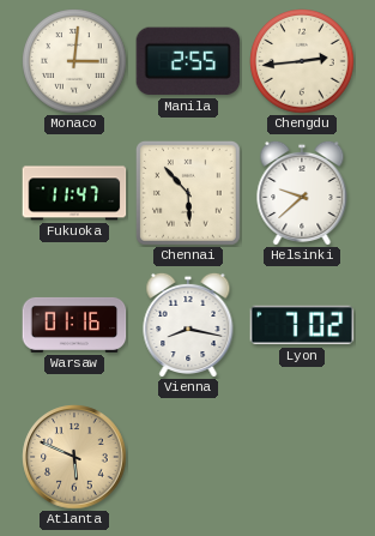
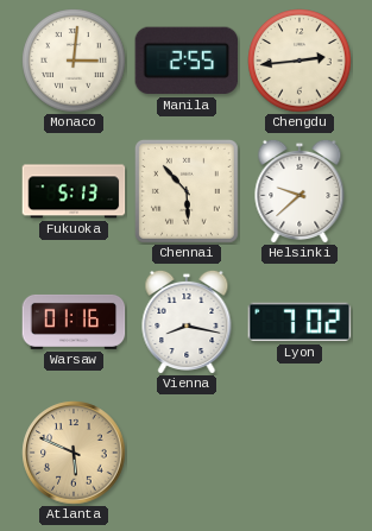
Fukuoka: 11:47 -> 5:13
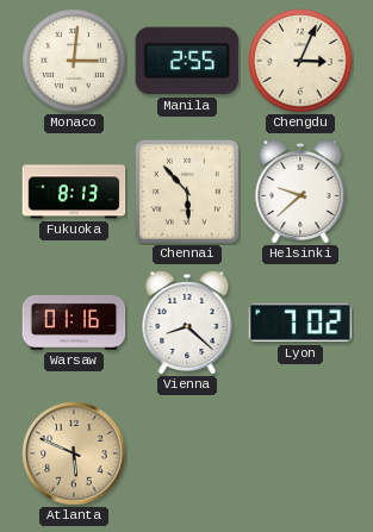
Chengdu: 2:44 -> 3:04
Fukuoka: 5:13 -> 8:13
Vienna: 8:17 -> 8:22
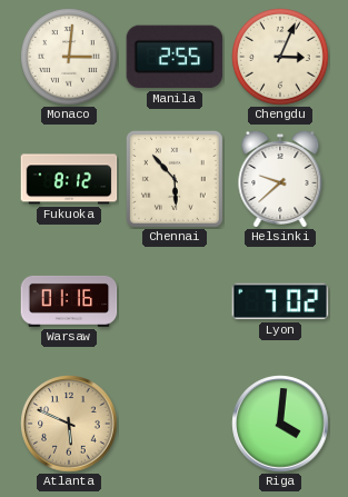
Fukuoka: 8:13 -> 8:12
Vienna: 8:22 -> none
Riga: none -> 4:01
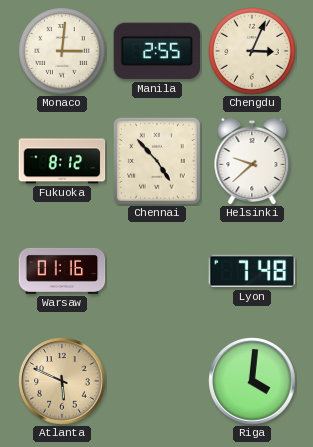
Chennai: 5:53 -> 4:53
Lyon: 7:02 -> 7:48
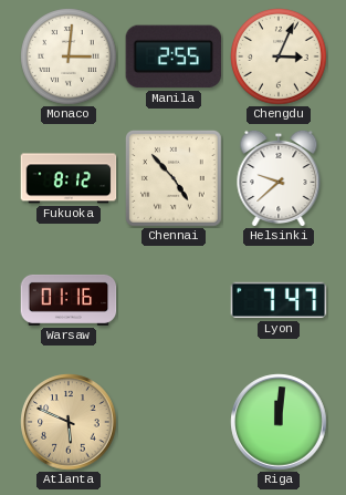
Lyon: 7:48 -> 7:47
Riga: 4:01 -> 12:01
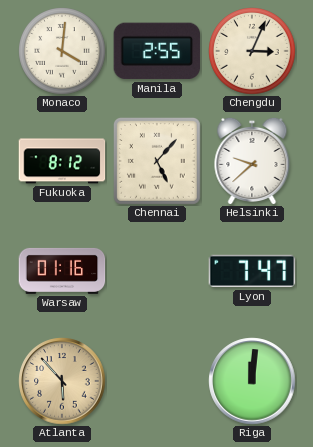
Monaco: 3:01 -> 4:01
Chennai: 4:53 -> 5:07
Atlanta: 5:49 -> 5:53
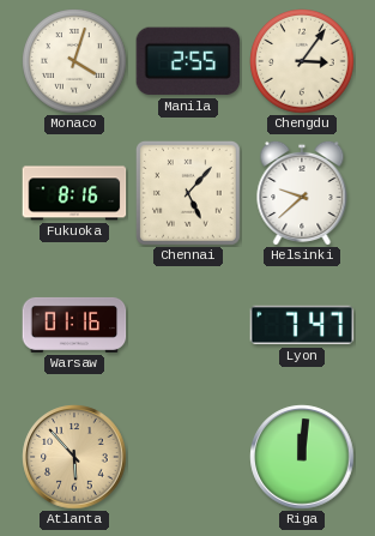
Monaco: 4:01 -> 4:03
Chengdu: 3:04 -> 3:06
Fukuoka: 8:12 -> 8:16
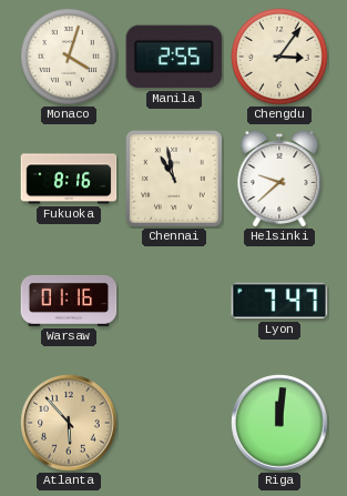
Chennai: 5:07 -> 10:58
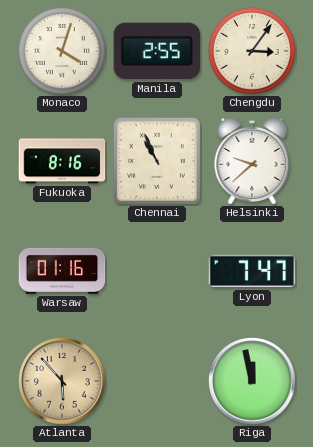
Chennai: 10:58 -> 10:56
Riga: 12:01 -> 11:58
